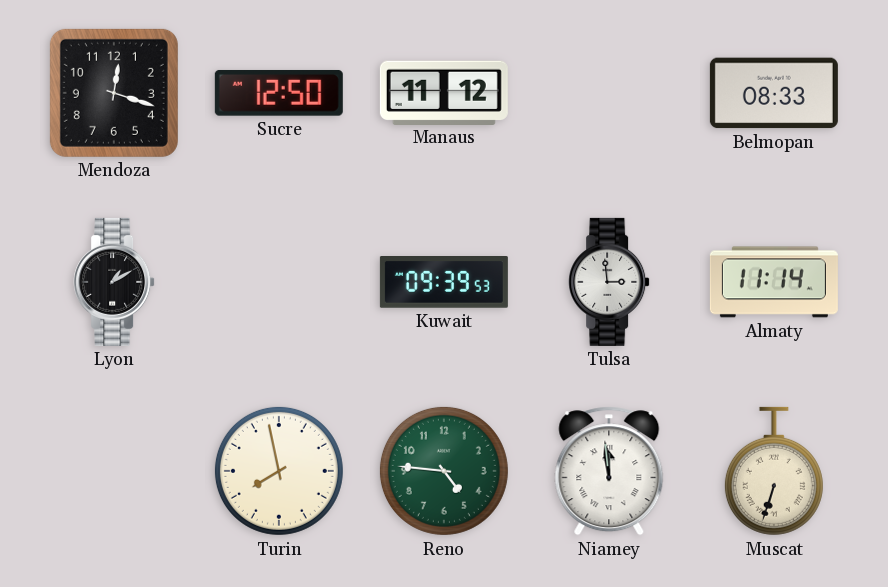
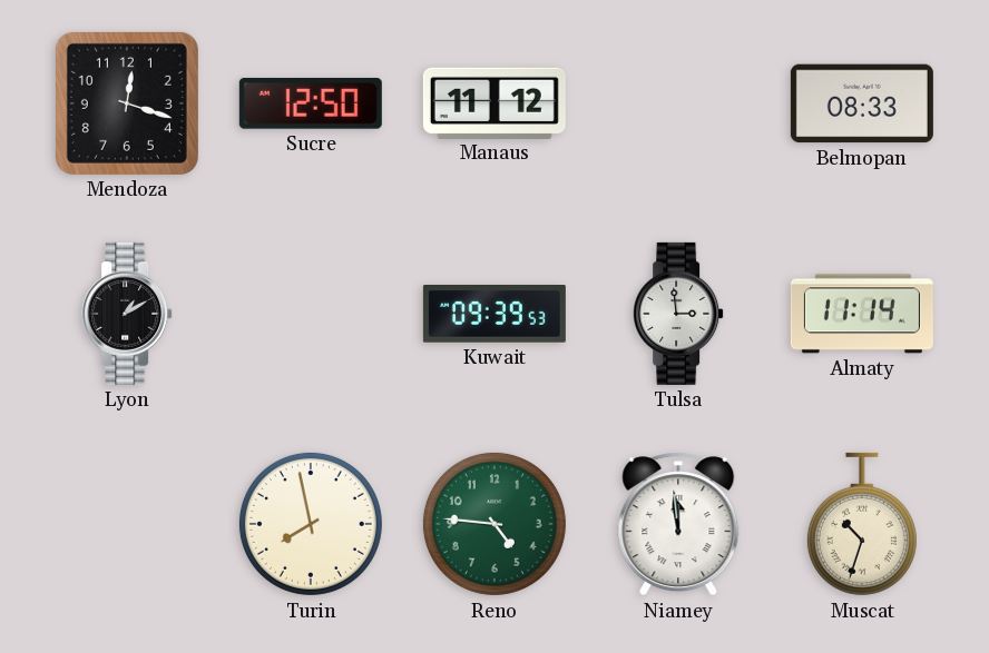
Muscat: 6:33 -> 10:33
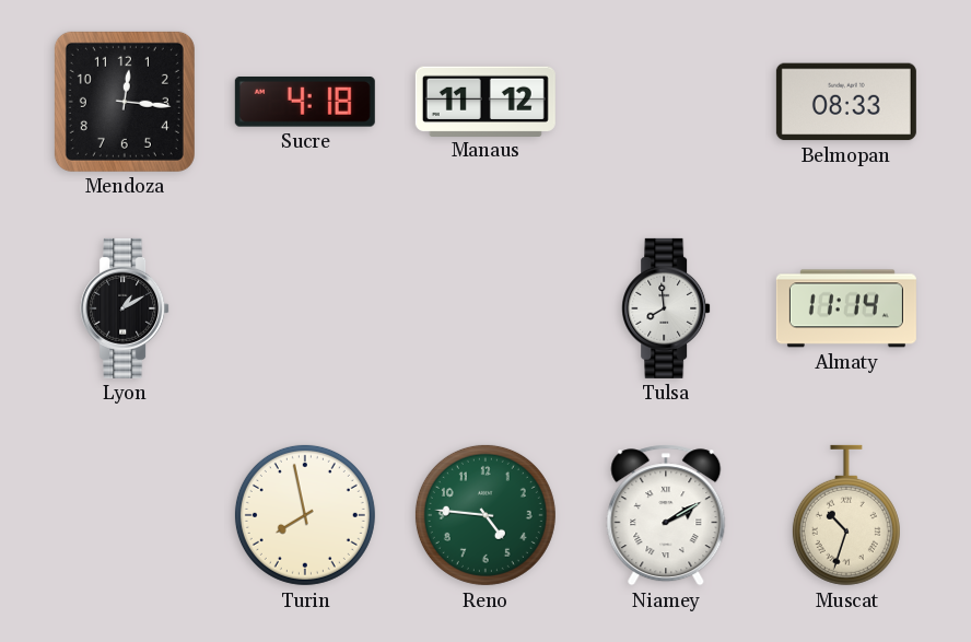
Mendoza: 12:18 -> 12:16
Sucre: 12:50 -> 4:18
Kuwait: 09:39 -> none
Tulsa: 2:59 -> 7:59
Niamey: 11:59 -> 2:10
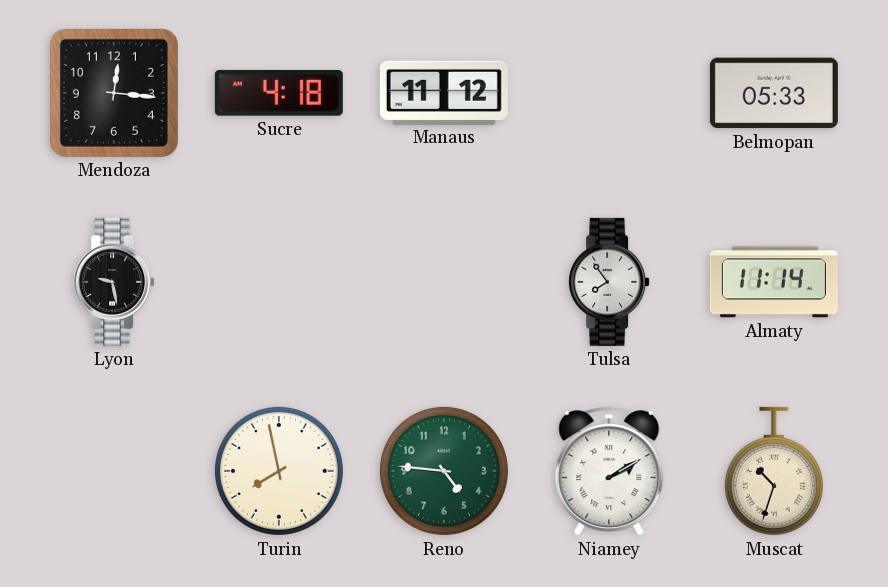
Belmopan: 08:33 -> 05:33
Lyon: 1:10 -> 9:28
Tulsa: 7:59 -> 7:54
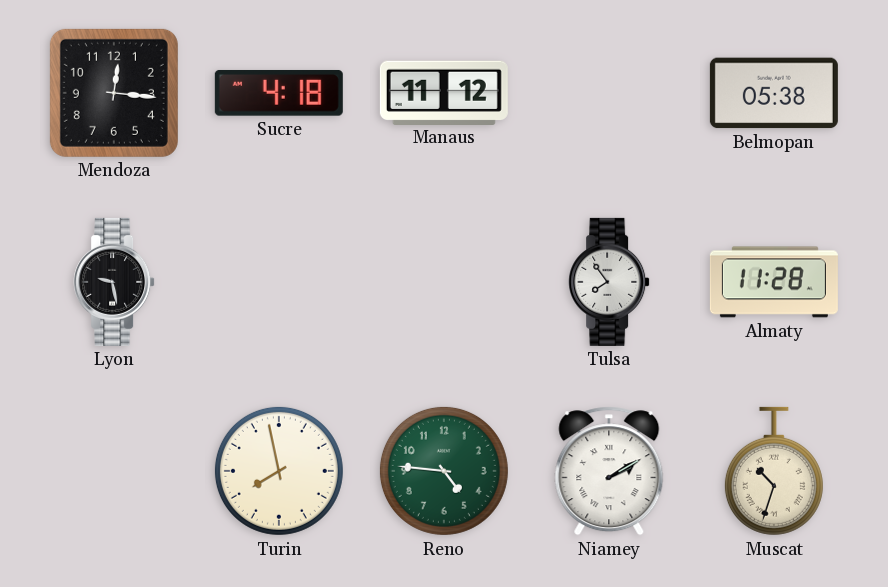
Belmopan: 05:33 -> 05:38
Almaty: 11:14 -> 11:28
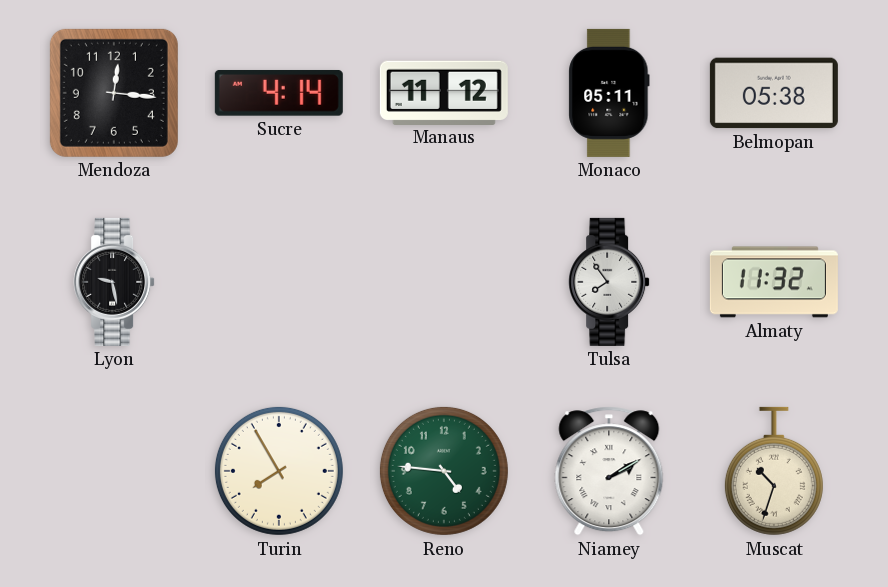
Sucre: 4:18 -> 4:14
Monaco: none -> 05:11
Almaty: 11:28 -> 11:32
Turin: 7:58 -> 7:55
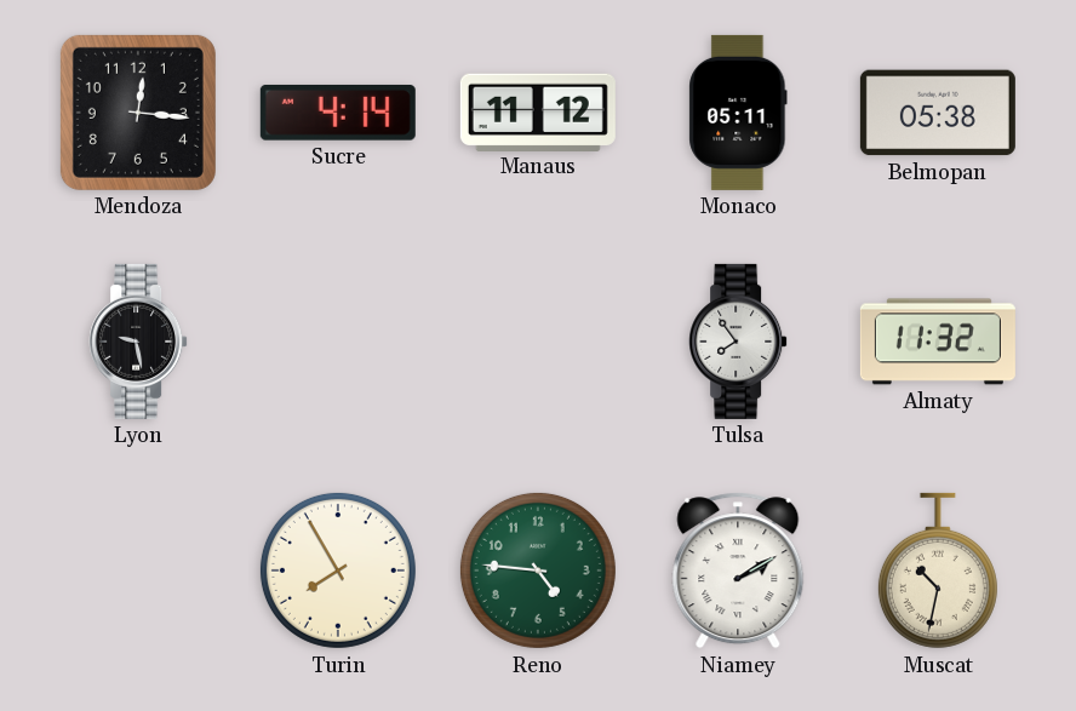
Muscat: 10:33 -> 10:32
